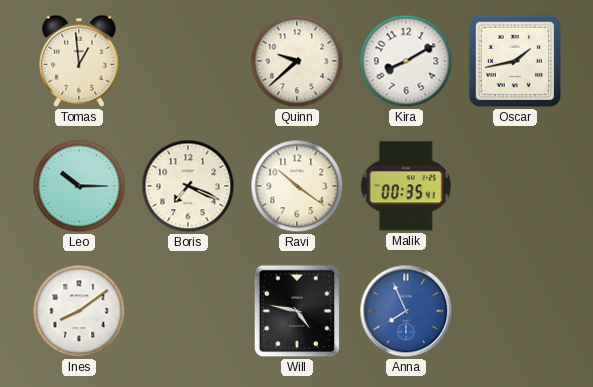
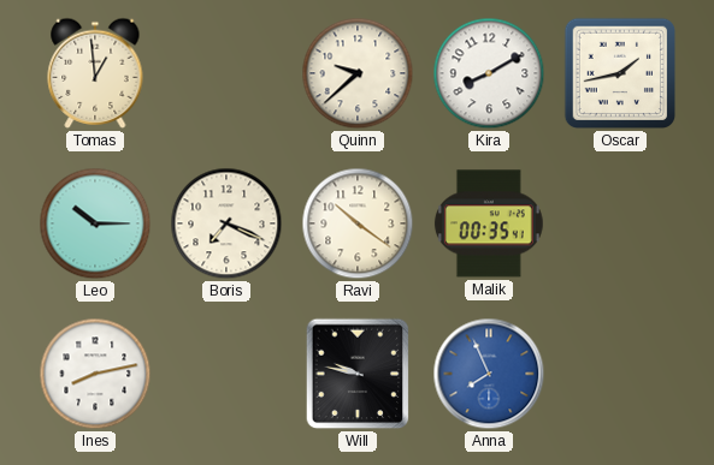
Ines: 8:09 -> 8:13
Will: 4:47 -> 9:47
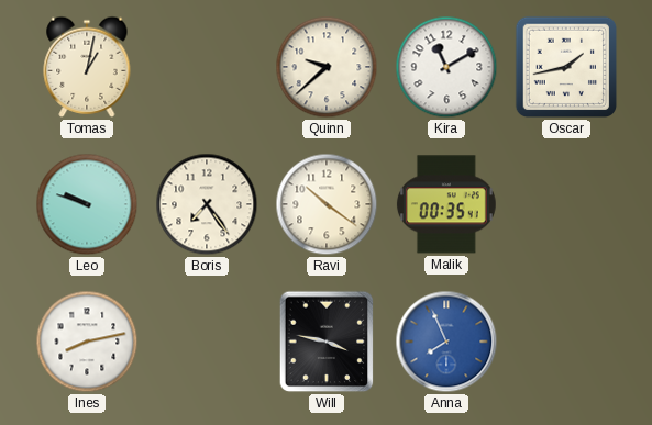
Tomas: 12:59 -> 1:02
Kira: 8:10 -> 11:10
Leo: 10:15 -> 9:48
Boris: 7:19 -> 7:24
Will: 9:47 -> 3:47
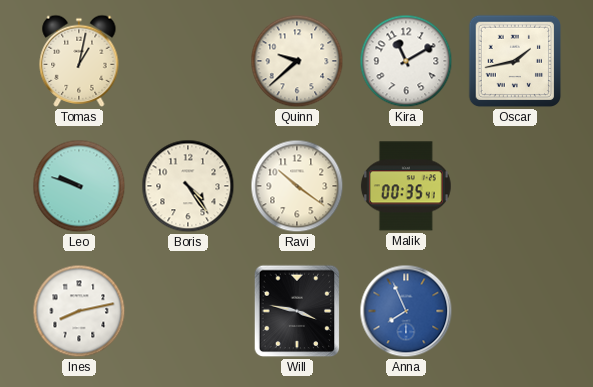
Boris: 7:24 -> 4:24
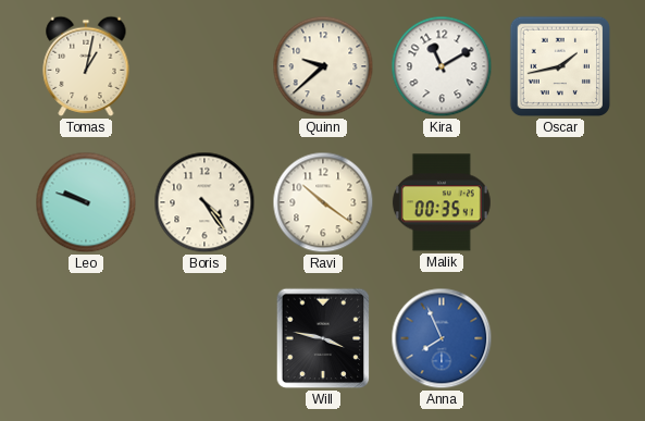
Ines: 8:13 -> none
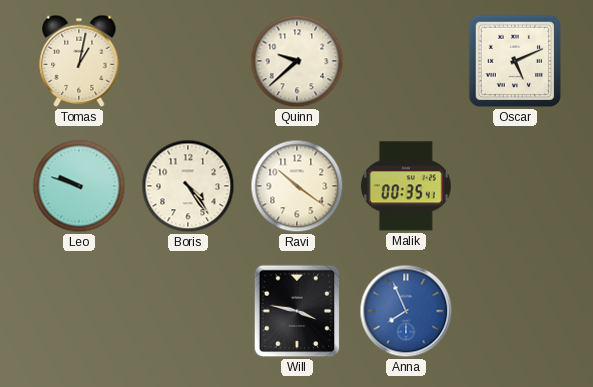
Kira: 11:10 -> none
Oscar: 1:43 -> 5:11
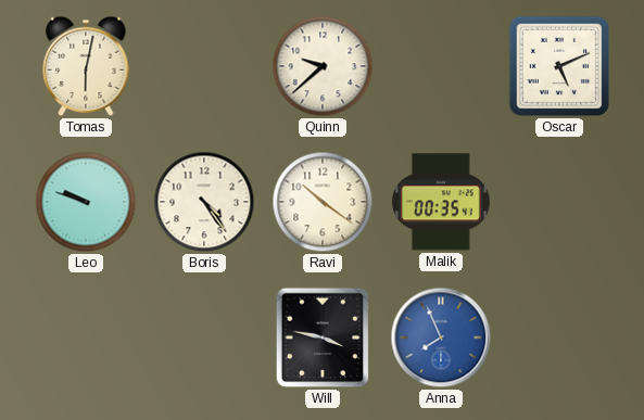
Tomas: 1:02 -> 6:02
